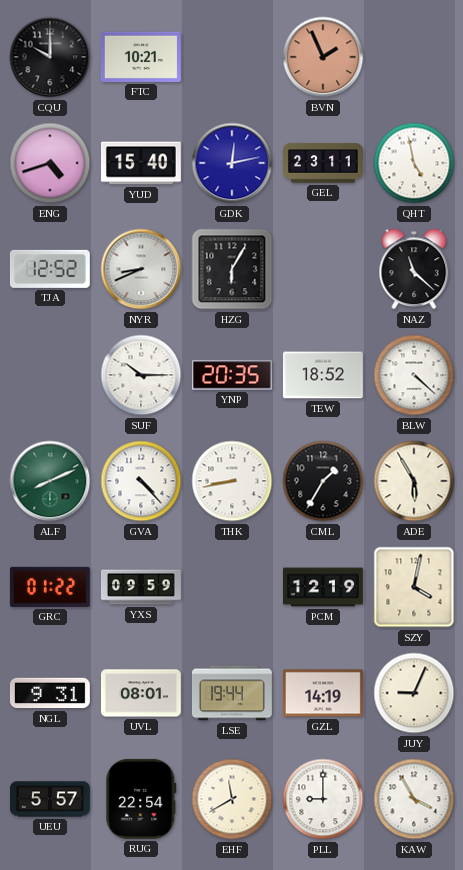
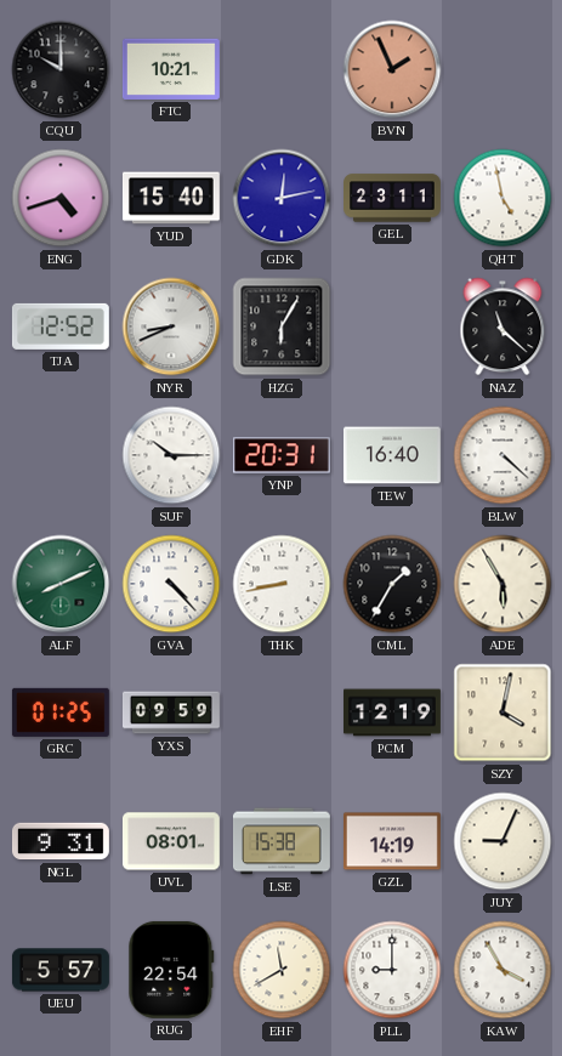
YNP: 20:35 -> 20:31
TEW: 18:52 -> 16:40
GRC: 01:22 -> 01:25
LSE: 19:44 -> 15:38
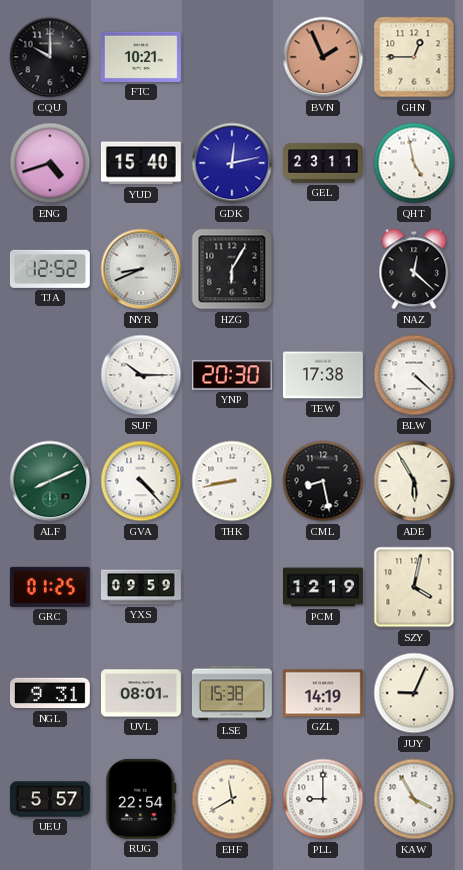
GHN: none -> 12:45
NAZ: 11:22 -> 12:22
YNP: 20:31 -> 20:30
TEW: 16:40 -> 17:38
CML: 1:35 -> 8:28
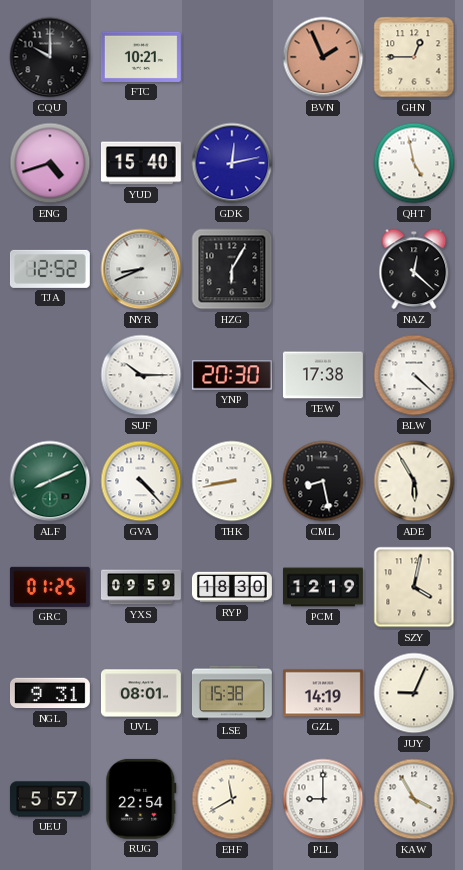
GEL: 23:11 -> none
RYP: none -> 18:30
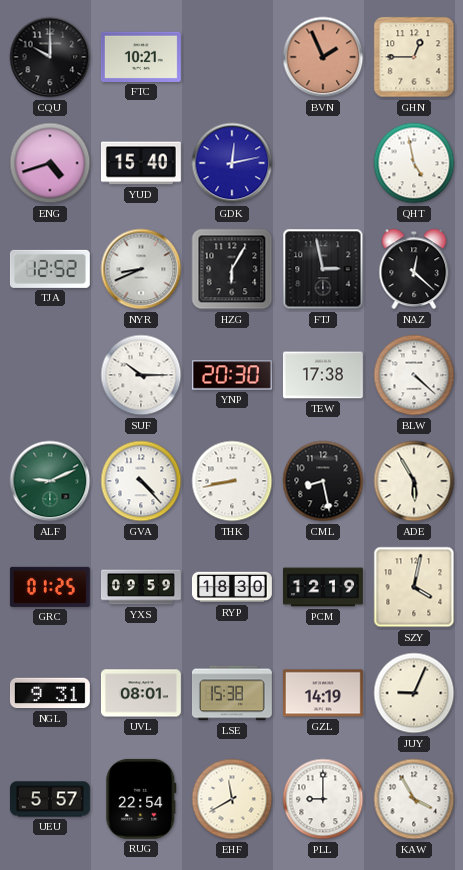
FTJ: none -> 2:58
ALF: 8:11 -> 9:11
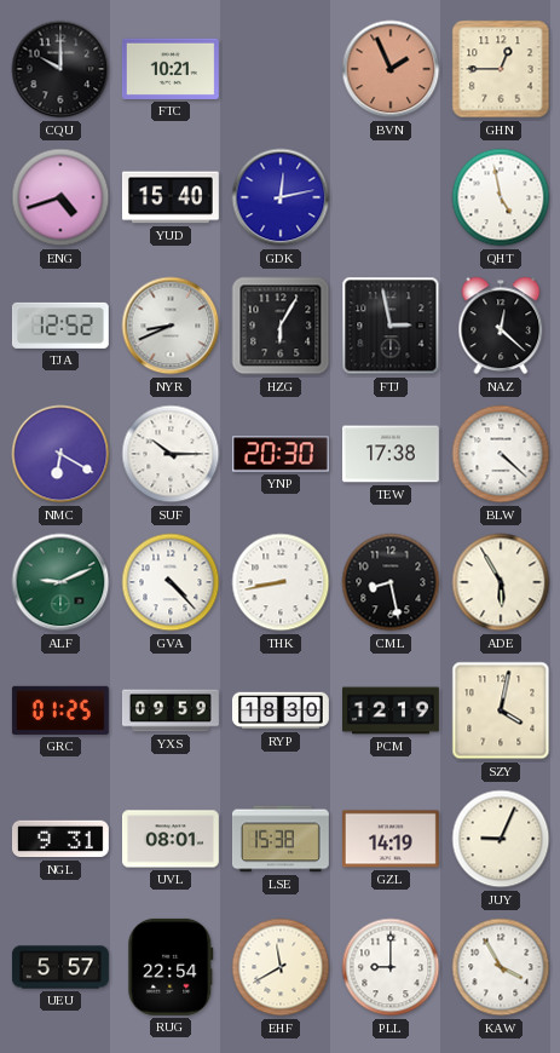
NMC: none -> 6:20
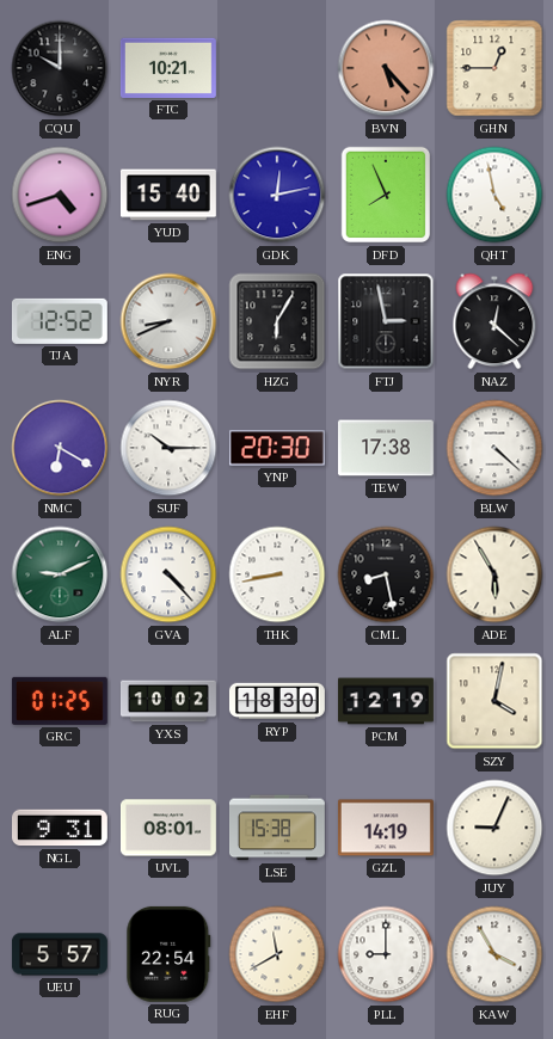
BVN: 1:56 -> 5:23
DFD: none -> 7:56
YXS: 09:59 -> 10:02
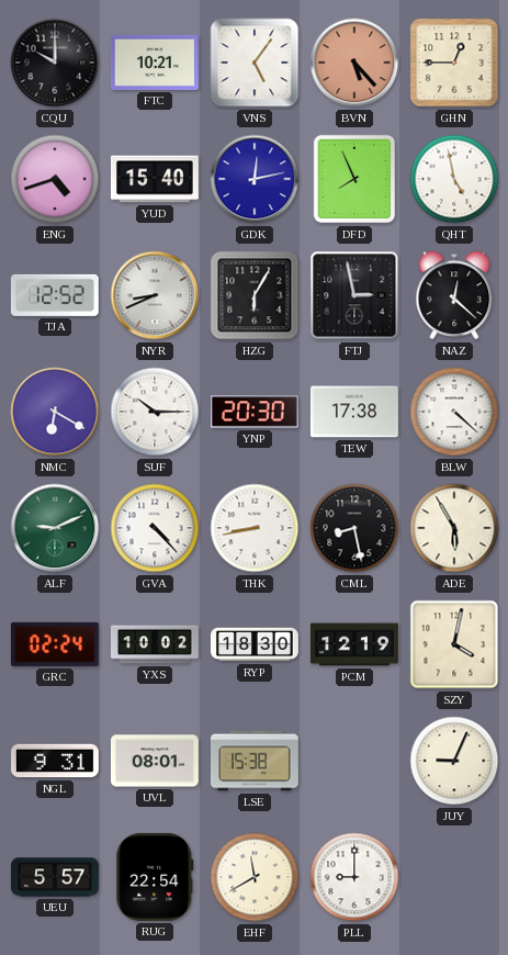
VNS: none -> 5:06
GRC: 01:25 -> 02:24
GZL: 14:19 -> none
KAW: 3:55 -> none
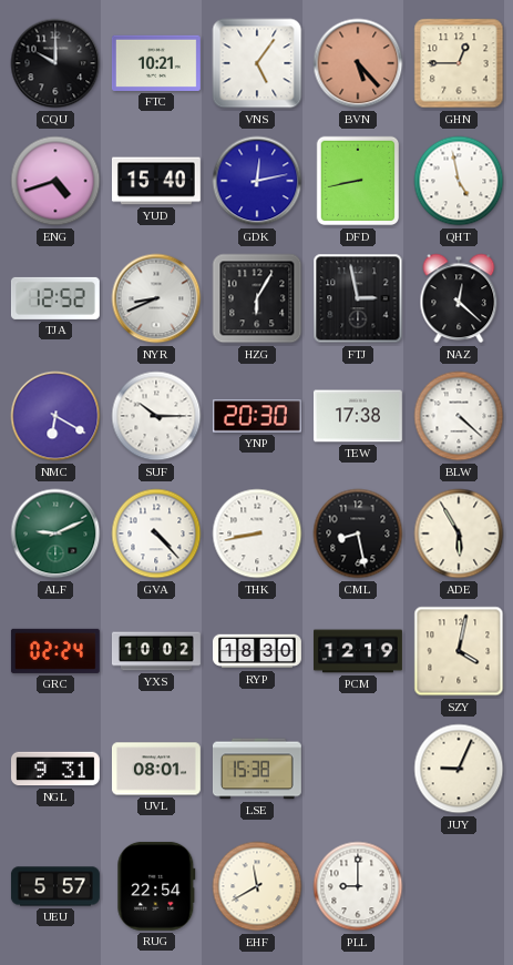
DFD: 7:56 -> 8:43
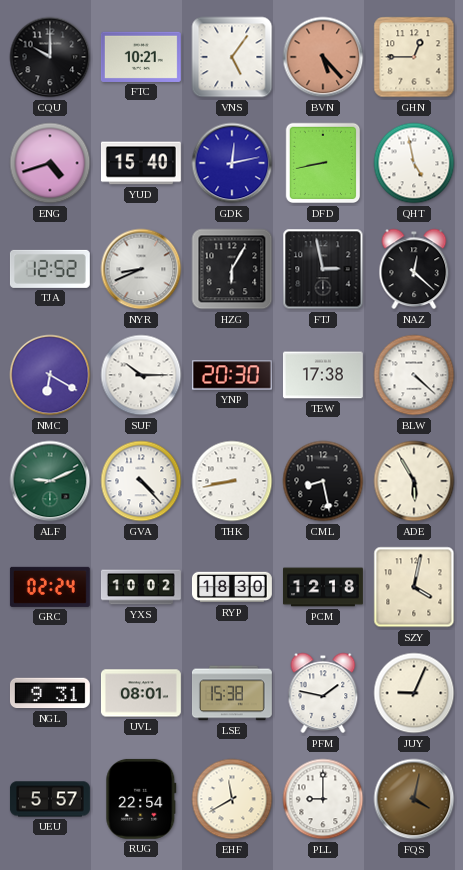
PCM: 12:19 -> 12:18
PFM: none -> 1:47
FQS: none -> 4:02
